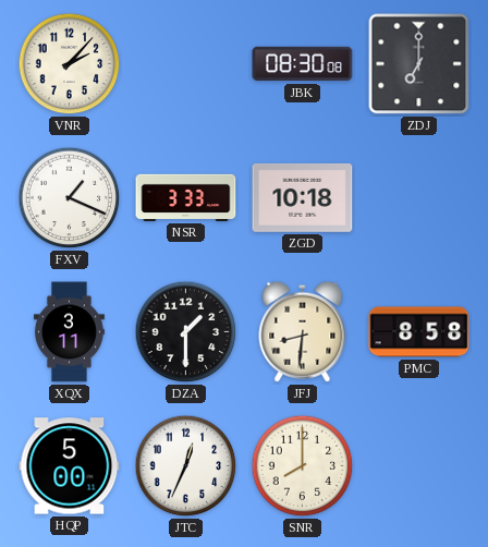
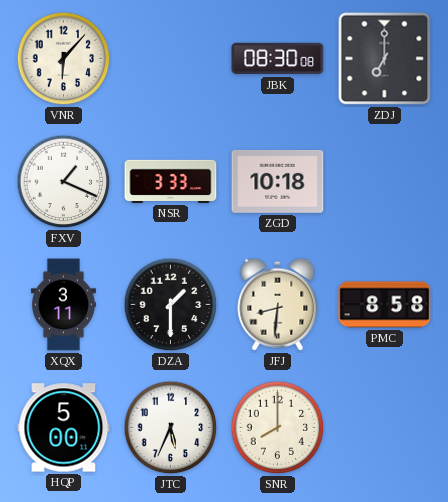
VNR: 2:07 -> 6:07
JTC: 12:34 -> 5:34
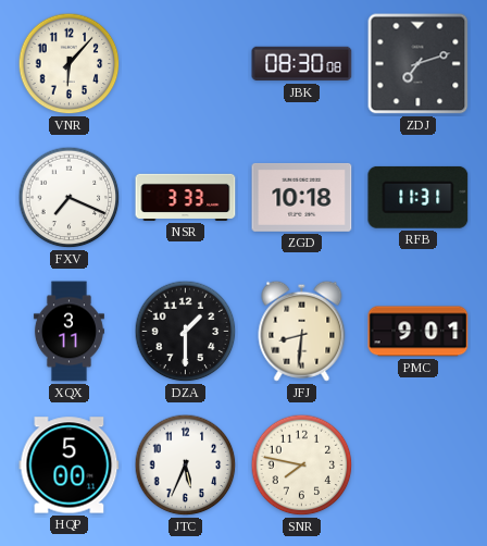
ZDJ: 7:00 -> 7:12
FXV: 1:19 -> 7:19
RFB: none -> 11:31
PMC: 8:58 -> 9:01
SNR: 8:00 -> 7:47
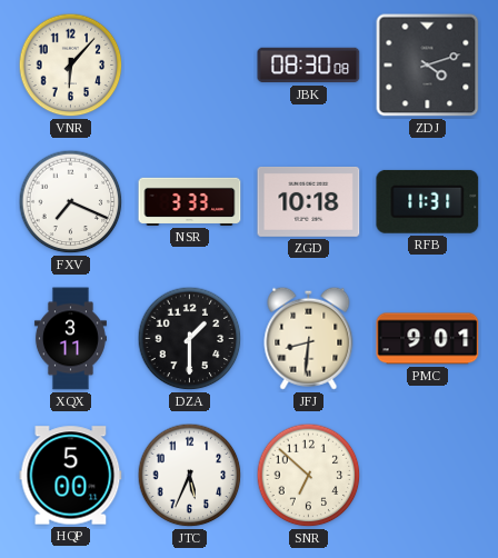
ZDJ: 7:12 -> 4:12
SNR: 7:47 -> 6:52
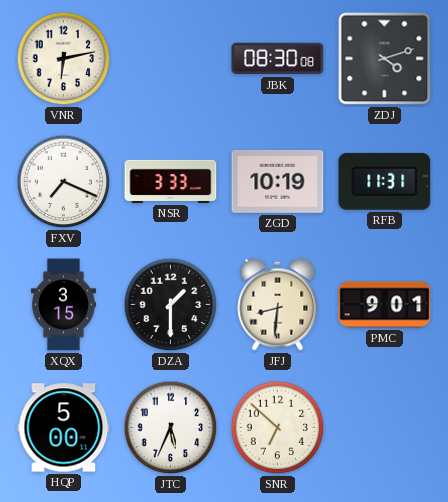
VNR: 6:07 -> 6:13
ZGD: 10:18 -> 10:19
XQX: 3:11 -> 3:15
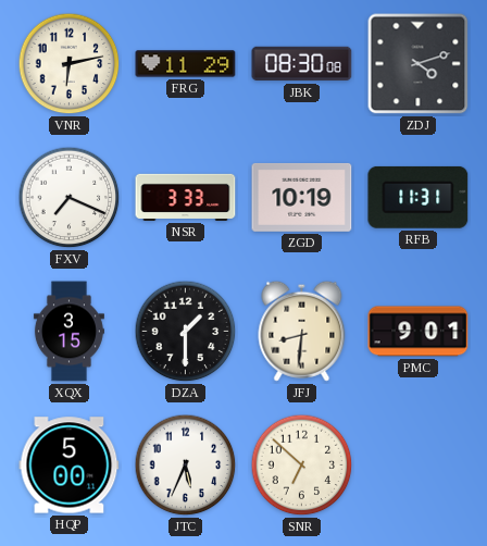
FRG: none -> 11:29
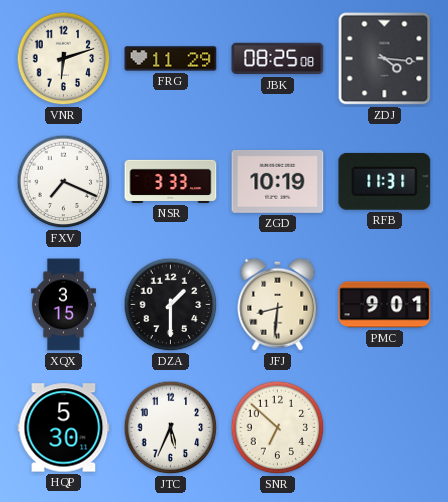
VNR: 6:13 -> 6:12
JBK: 08:30 -> 08:25
ZDJ: 4:12 -> 4:16
HQP: 5:00 -> 5:30
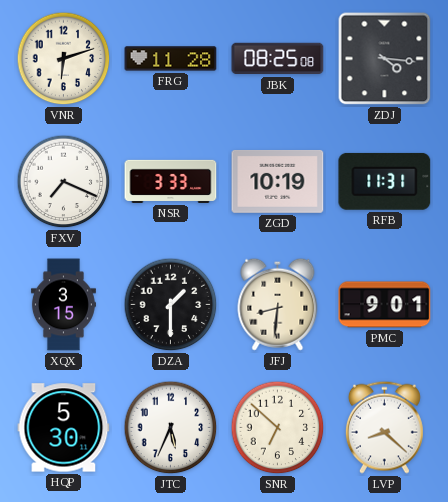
FRG: 11:29 -> 11:28
LVP: none -> 8:22
